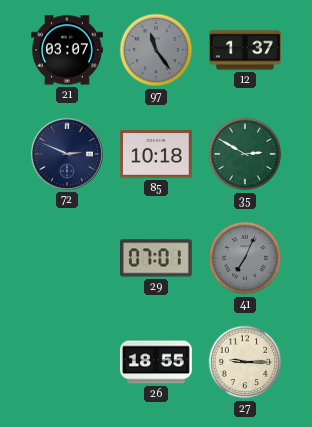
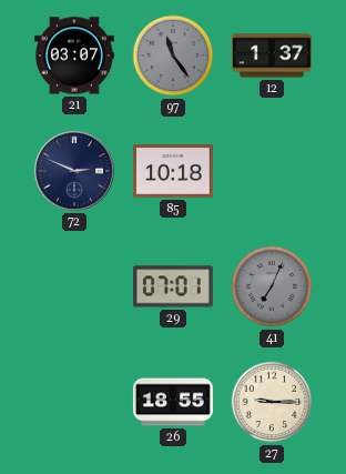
35: 2:50 -> none
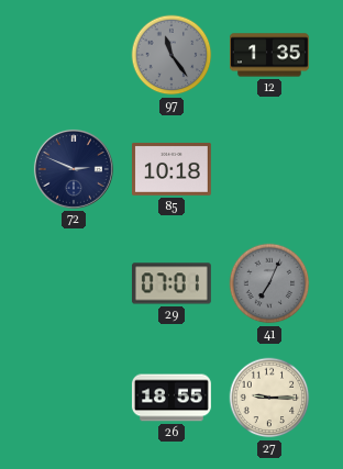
21: 03:07 -> none
12: 1:37 -> 1:35
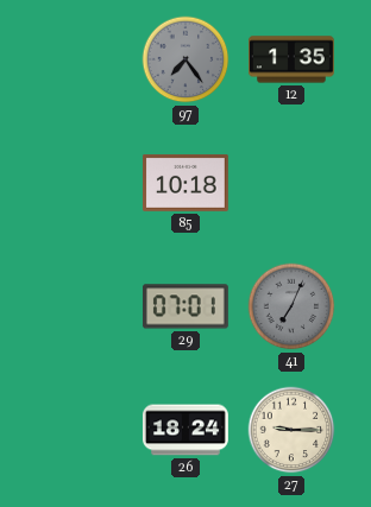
97: 11:24 -> 7:24
72: 2:49 -> none
26: 18:55 -> 18:24
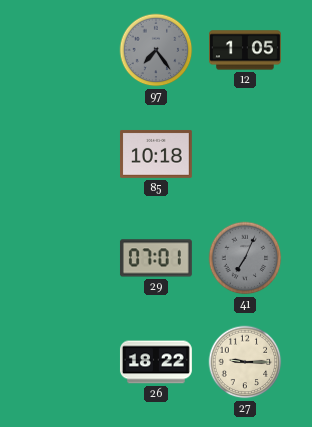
12: 1:35 -> 1:05
26: 18:24 -> 18:22
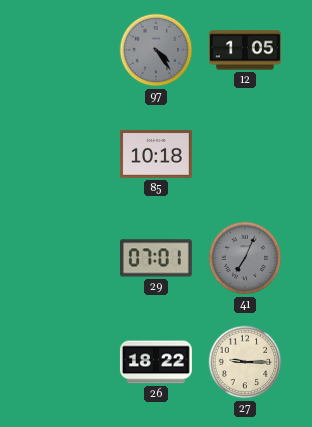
97: 7:24 -> 4:24
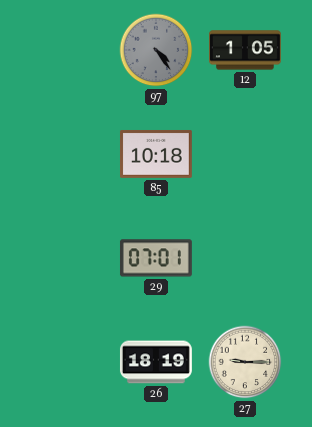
41: 7:04 -> none
26: 18:22 -> 18:19
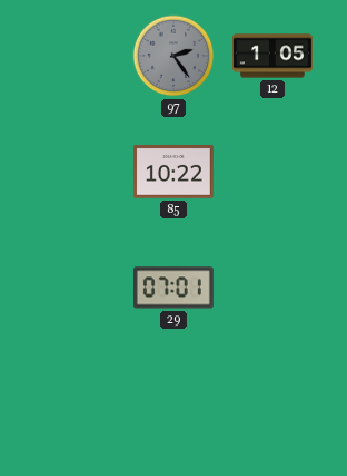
97: 4:24 -> 2:24
85: 10:18 -> 10:22
26: 18:19 -> none
27: 9:15 -> none
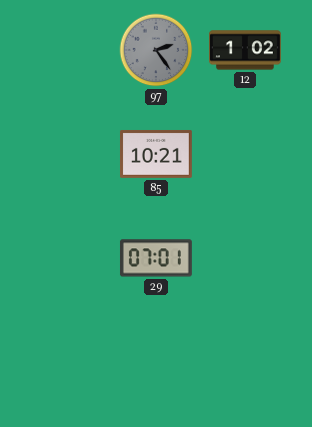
12: 1:05 -> 1:02
85: 10:22 -> 10:21
